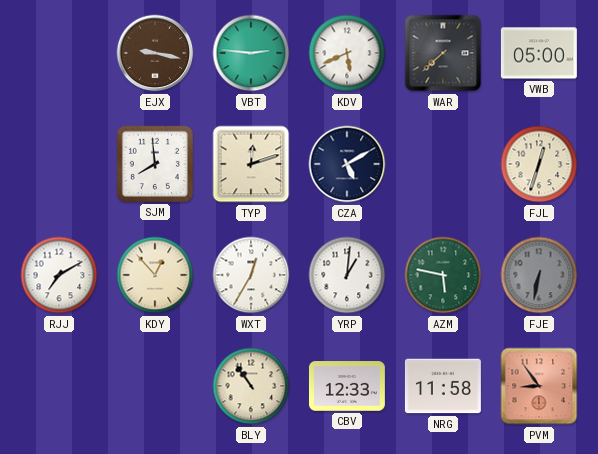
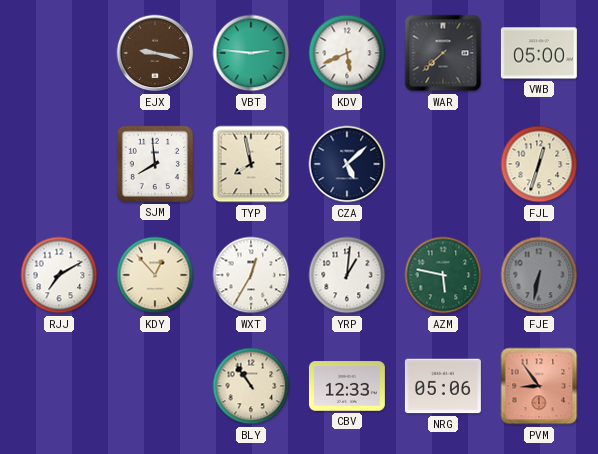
TYP: 12:12 -> 7:58
CZA: 5:10 -> 5:08
NRG: 11:58 -> 05:06
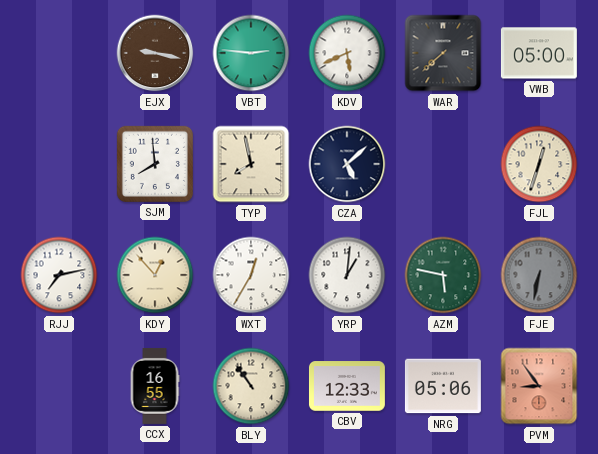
RJJ: 7:10 -> 7:13
CCX: none -> 16:55
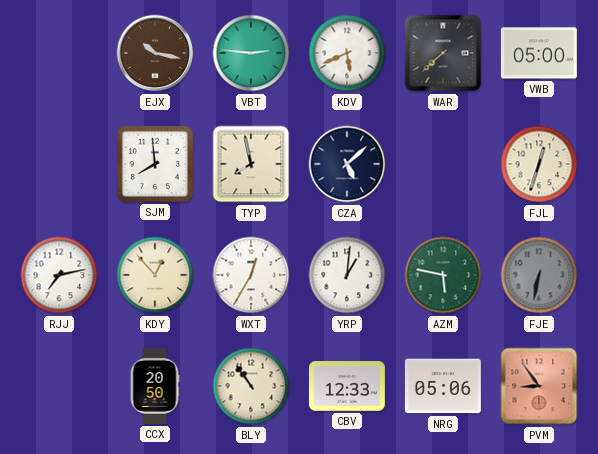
EJX: 9:17 -> 10:17
CCX: 16:55 -> 20:50
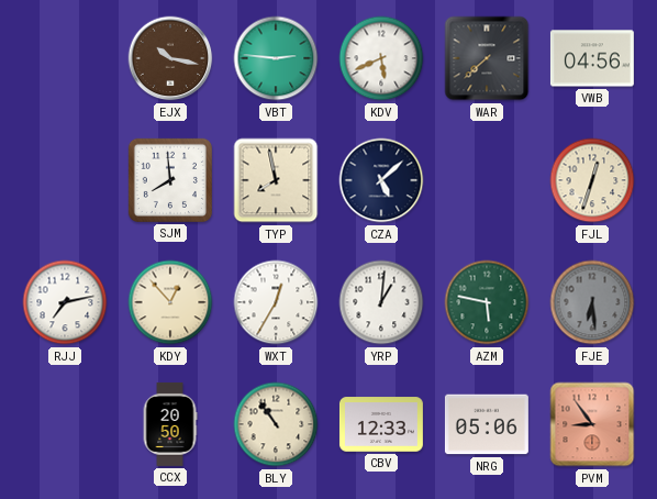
VWB: 05:00 -> 04:56
FJE: 6:32 -> 6:29
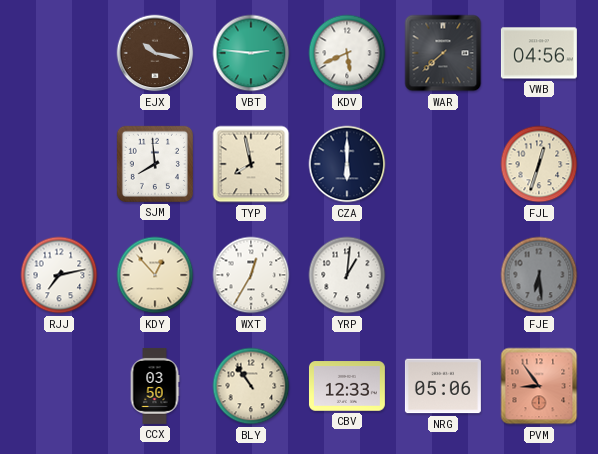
CZA: 5:08 -> 6:00
AZM: 5:47 -> none
CCX: 20:50 -> 03:50
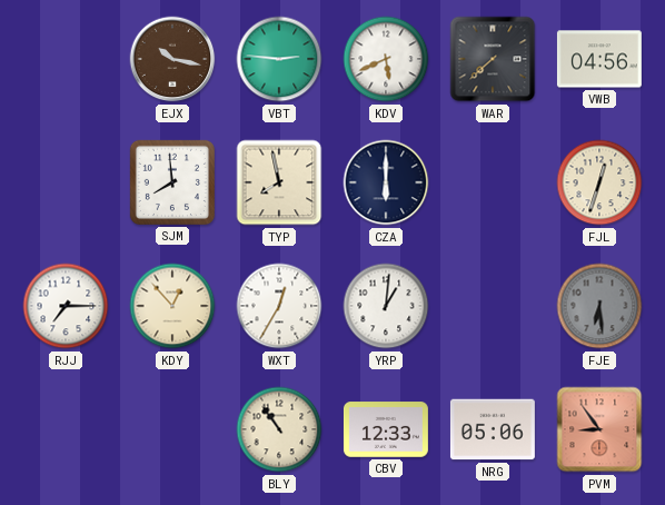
RJJ: 7:13 -> 7:15
CCX: 03:50 -> none
